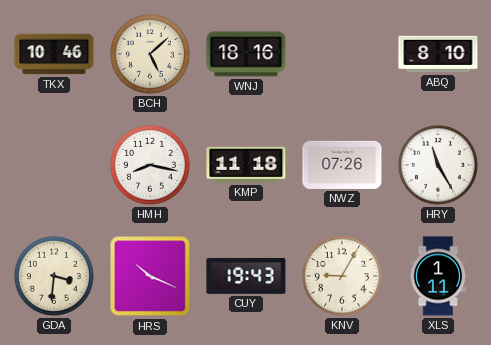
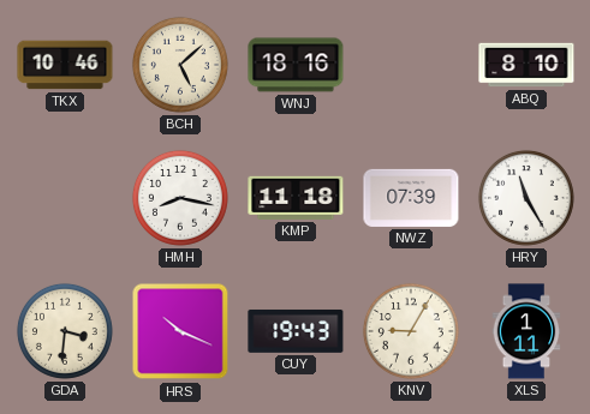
NWZ: 07:26 -> 07:39
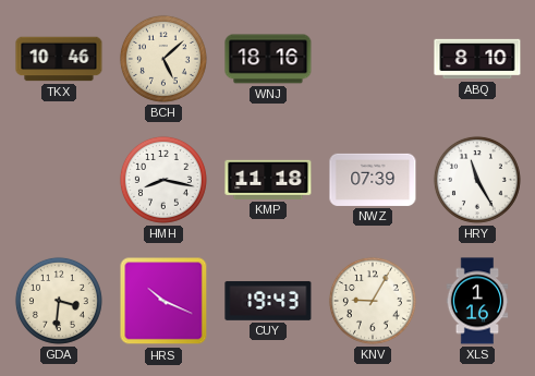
XLS: 1:11 -> 1:16
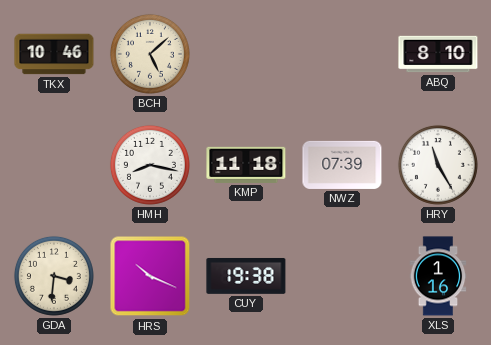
WNJ: 18:16 -> none
CUY: 19:43 -> 19:38
KNV: 9:05 -> none
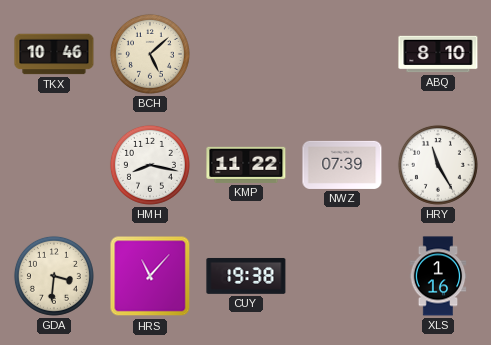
KMP: 11:18 -> 11:22
HRS: 10:19 -> 11:07
